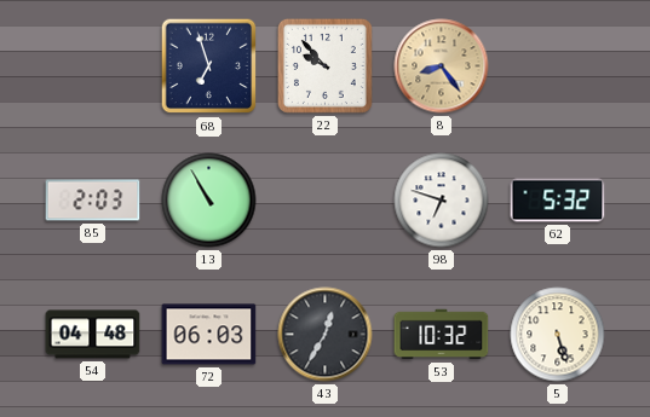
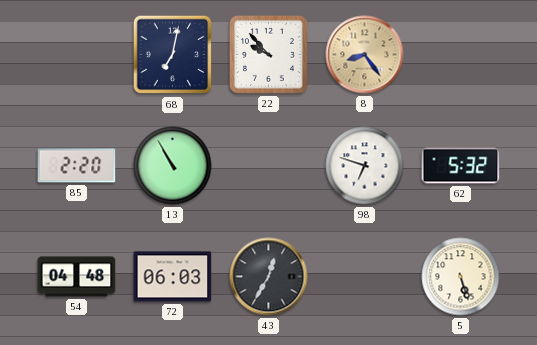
68: 6:57 -> 7:02
85: 2:03 -> 2:20
53: 10:32 -> none
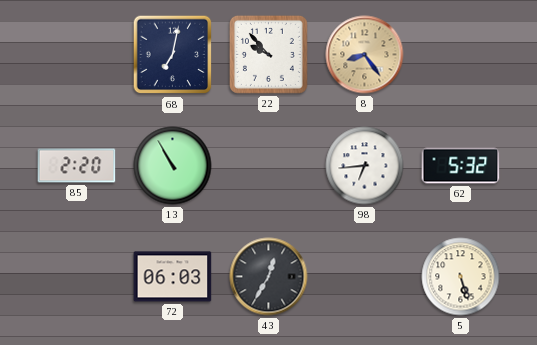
98: 6:48 -> 6:44
54: 04:48 -> none
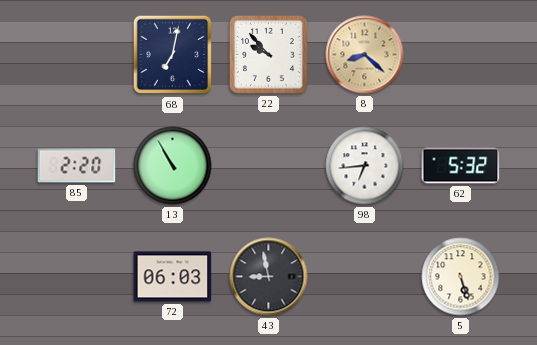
8: 8:24 -> 8:22
43: 12:35 -> 8:58
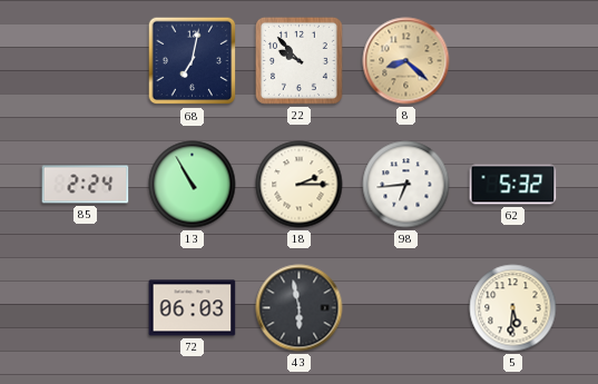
85: 2:20 -> 2:24
18: none -> 2:15
43: 8:58 -> 5:58
5: 5:27 -> 5:31
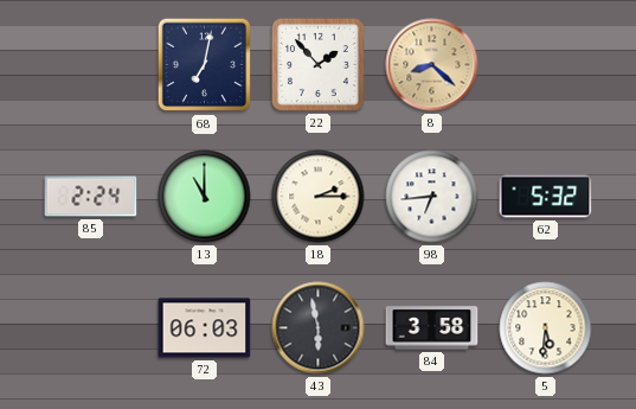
22: 9:53 -> 1:53
13: 10:55 -> 11:00
84: none -> 3:58
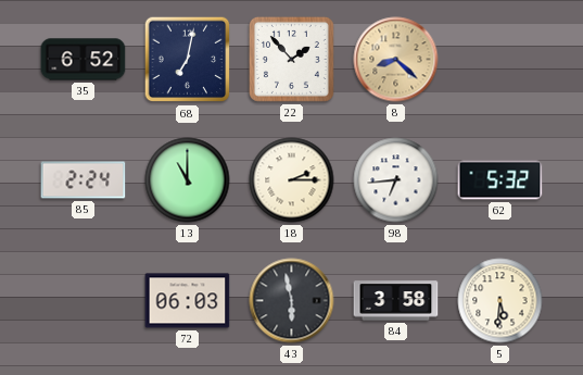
35: none -> 6:52
